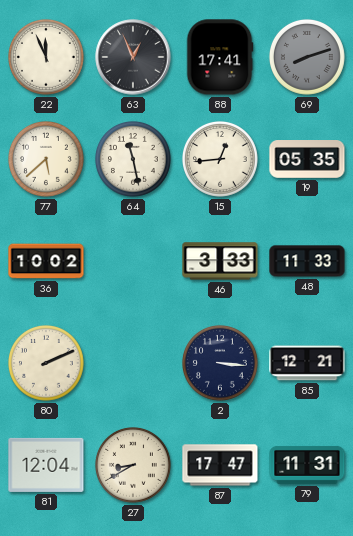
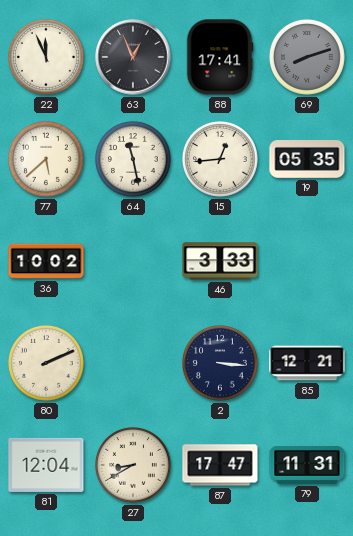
48: 11:33 -> none
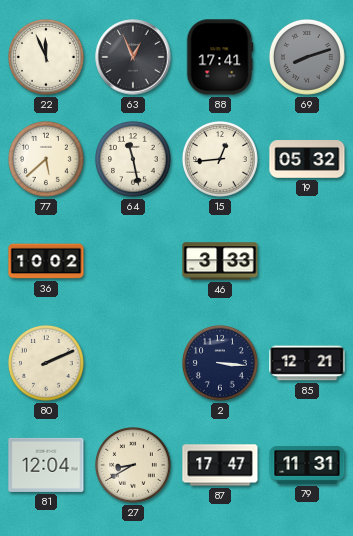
19: 05:35 -> 05:32
